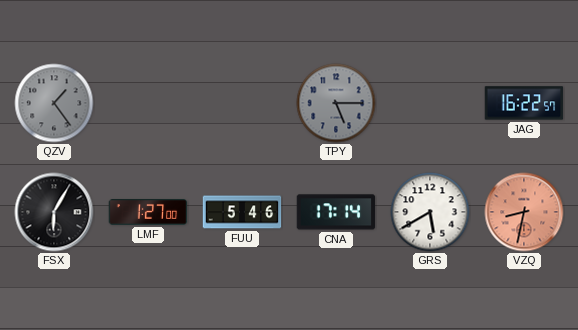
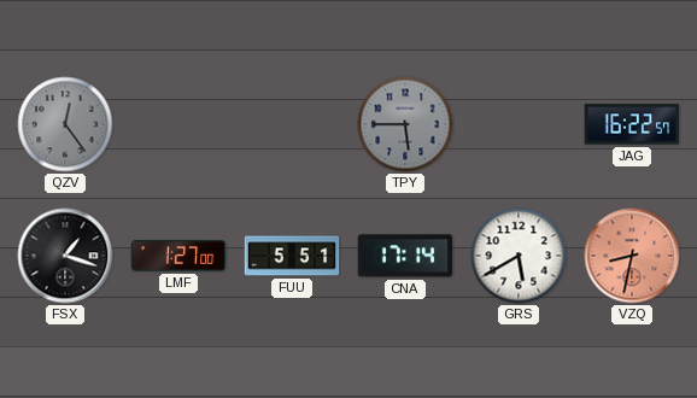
QZV: 1:24 -> 12:24
TPY: 5:15 -> 5:45
FSX: 6:05 -> 1:18
FUU: 5:46 -> 5:51
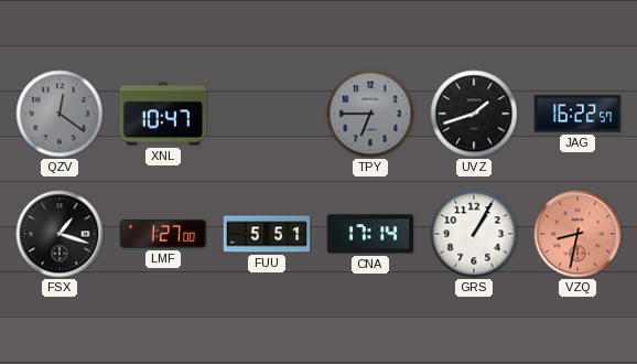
QZV: 12:24 -> 12:21
XNL: none -> 10:47
TPY: 5:45 -> 6:45
UVZ: none -> 1:42
GRS: 5:40 -> 1:05
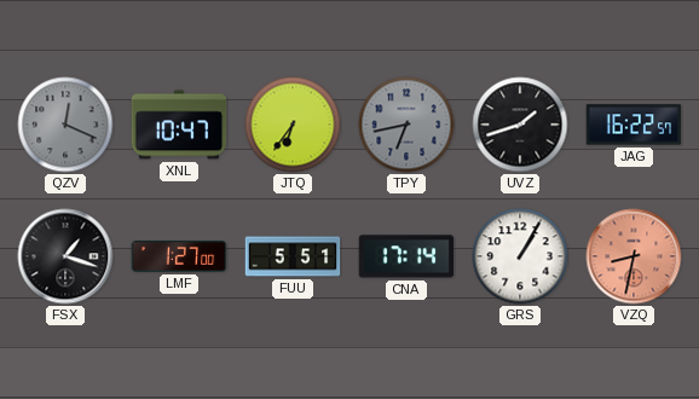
QZV: 12:21 -> 12:19
JTQ: none -> 6:36
TPY: 6:45 -> 6:43
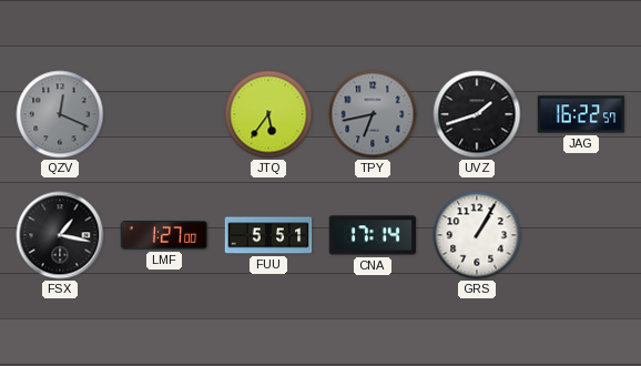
XNL: 10:47 -> none
JTQ: 6:36 -> 5:36
FSX: 1:18 -> 1:17
VZQ: 8:32 -> none
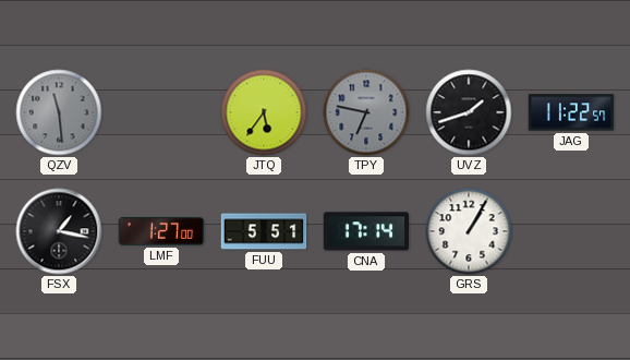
QZV: 12:19 -> 11:29
TPY: 6:43 -> 6:47
JAG: 16:22 -> 11:22
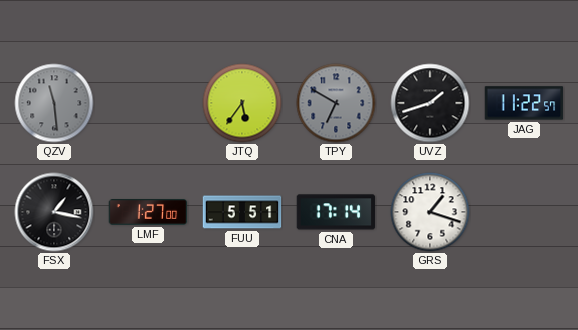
TPY: 6:47 -> 6:50
GRS: 1:05 -> 1:18
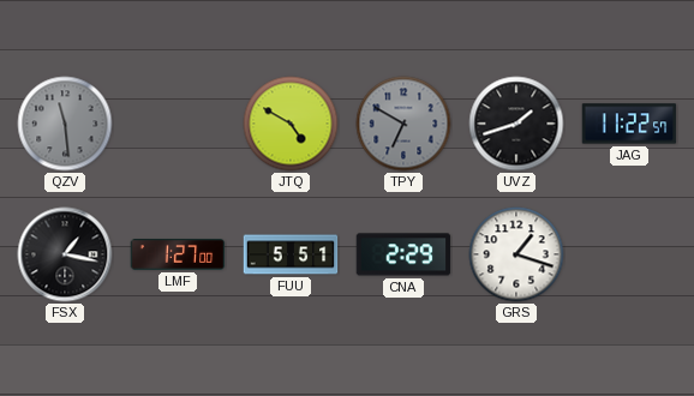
JTQ: 5:36 -> 4:50
CNA: 17:14 -> 2:29
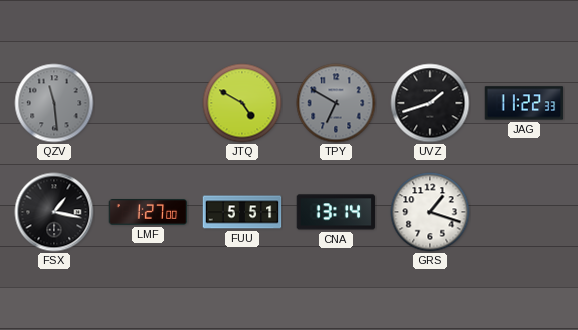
JAG: 11:22:57 -> 11:22:33
CNA: 2:29 -> 13:14
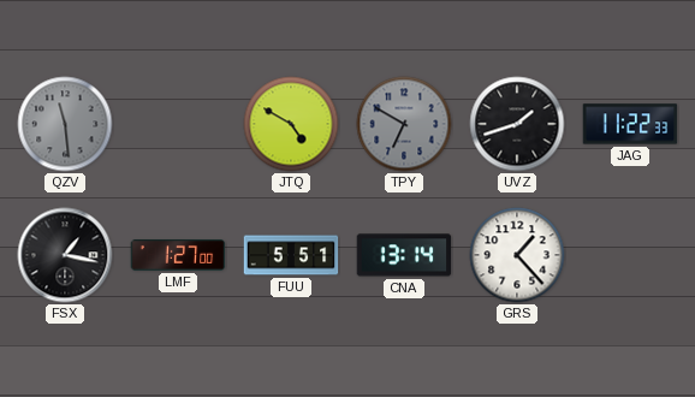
GRS: 1:18 -> 1:23
